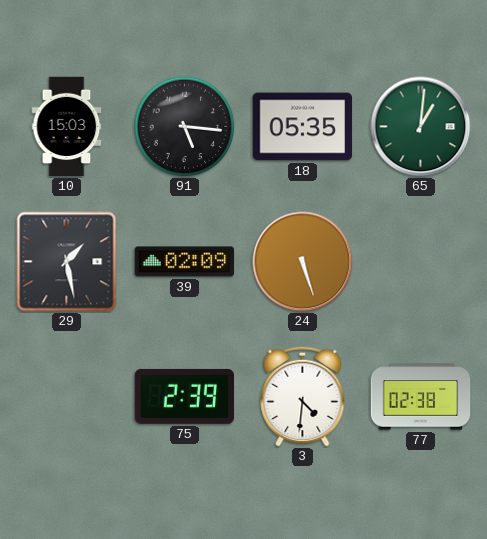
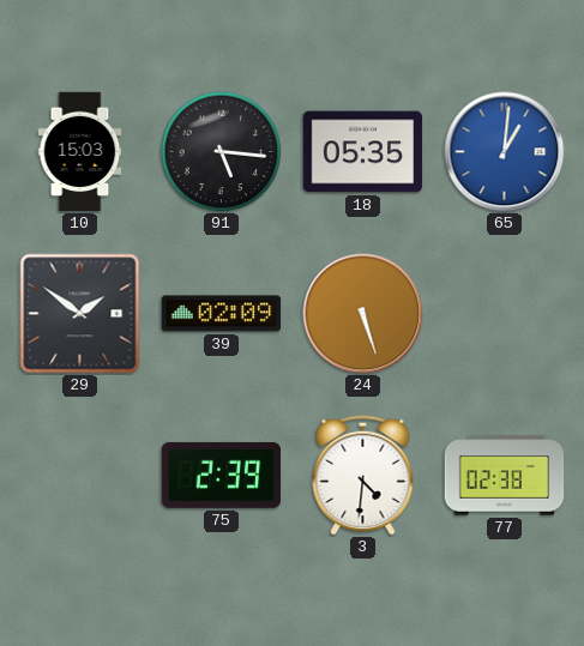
65 dial: green -> blue
29: 1:28 -> 1:51
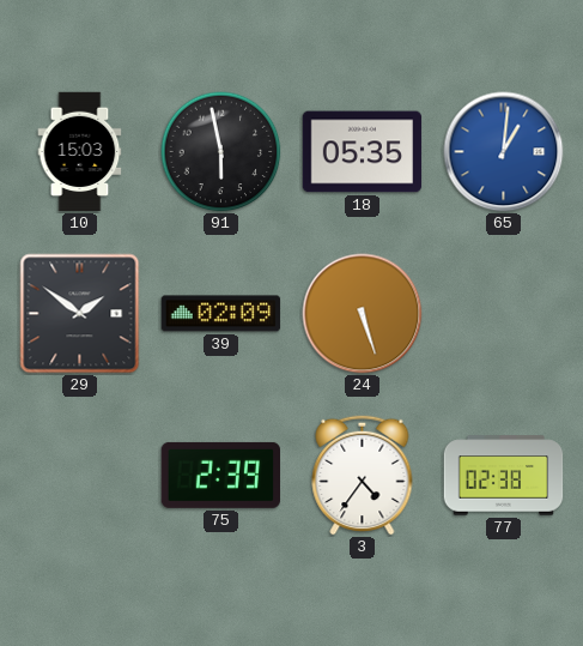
91: 5:16 -> 5:58
3: 4:31 -> 4:36
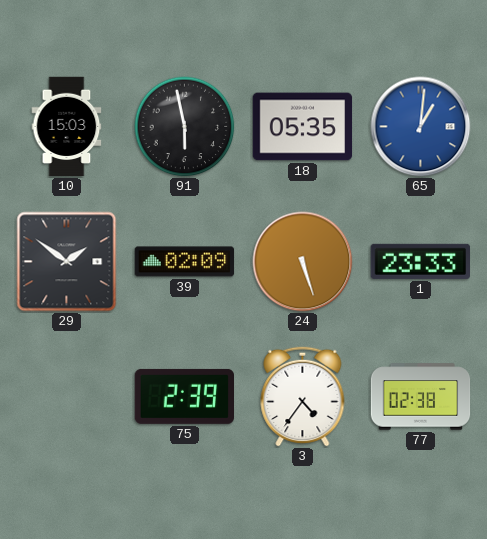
1: none -> 23:33
